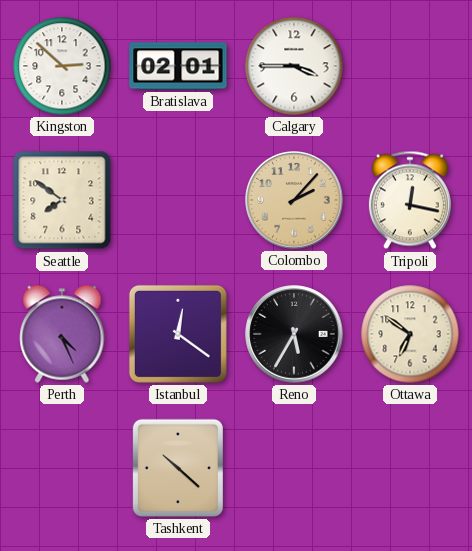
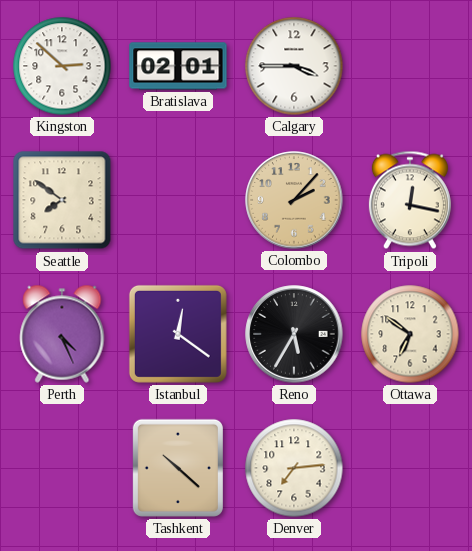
Denver: none -> 7:14
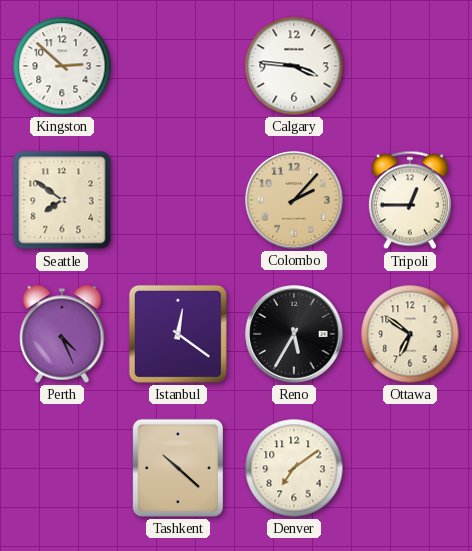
Bratislava: 02:01 -> none
Calgary: 3:45 -> 3:46
Tripoli: 12:17 -> 12:45
Denver: 7:14 -> 7:09
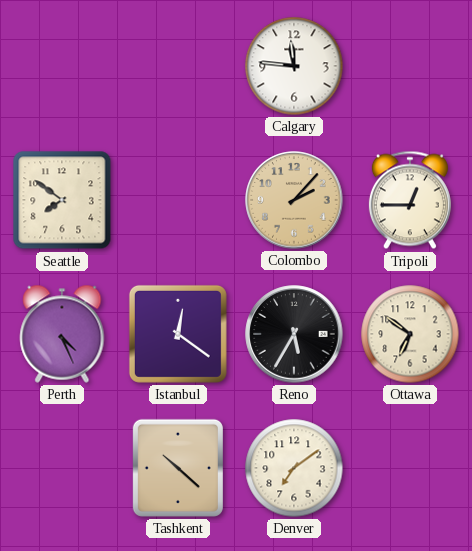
Kingston: 2:52 -> none
Calgary: 3:46 -> 11:46
